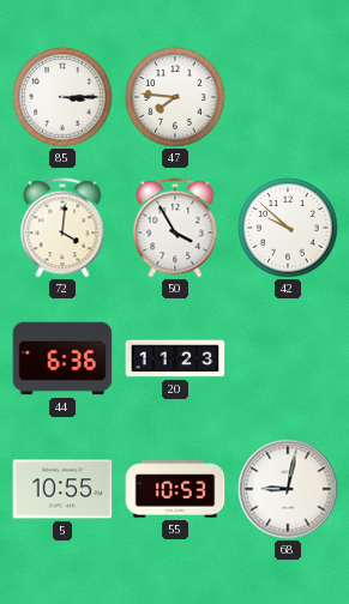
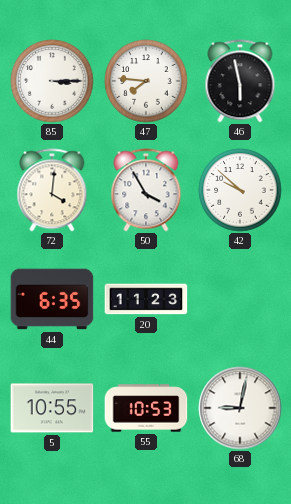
46: none -> 5:58
44: 6:36 -> 6:35
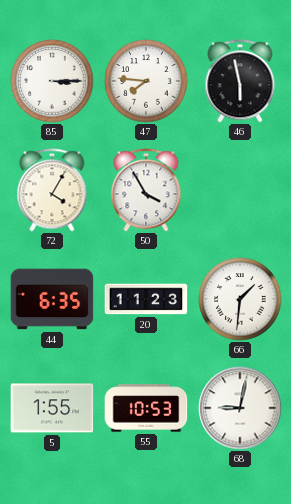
72: 4:01 -> 4:05
42: 9:52 -> none
66: none -> 1:31
5: 10:55 -> 1:55
